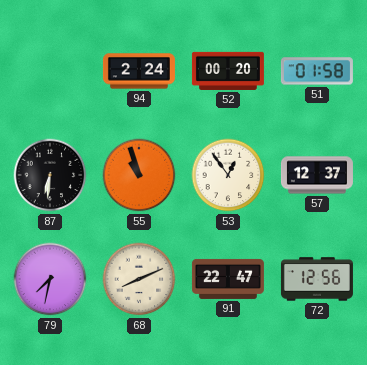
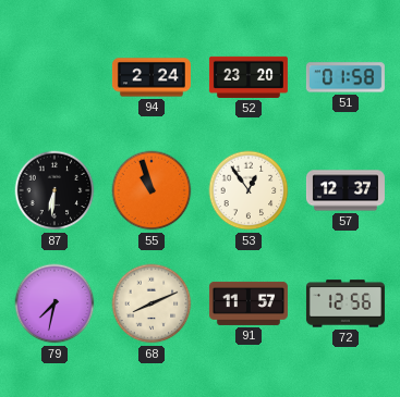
52: 00:20 -> 23:20
91: 22:47 -> 11:57
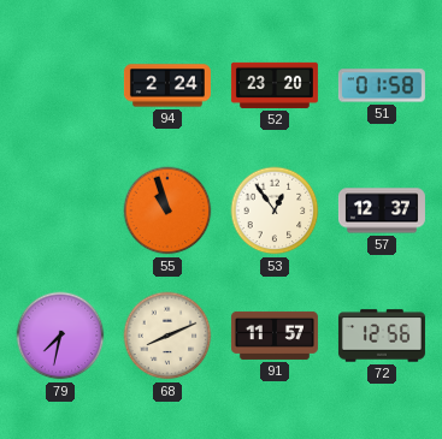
87: 6:31 -> none
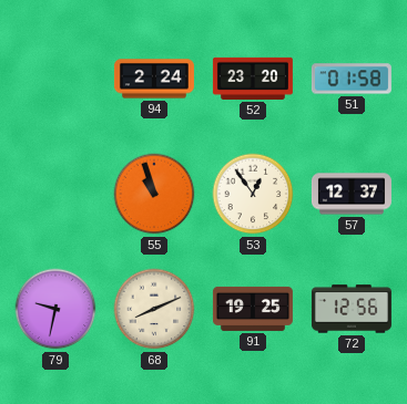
79: 7:32 -> 9:32
91: 11:57 -> 19:25
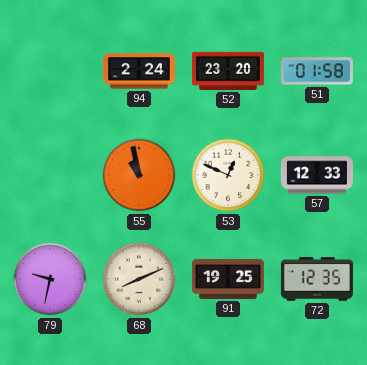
55: 10:57 -> 10:58
53: 12:54 -> 12:49
57: 12:37 -> 12:33
72: 12:56 -> 12:35
